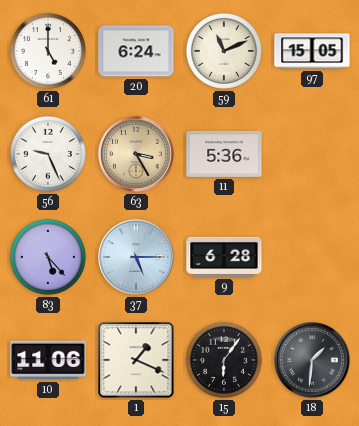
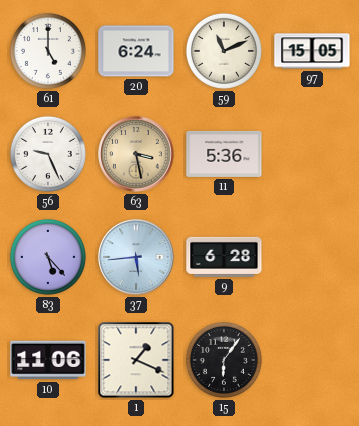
63: 3:25 -> 3:28
37: 5:15 -> 5:44
18: 1:31 -> none
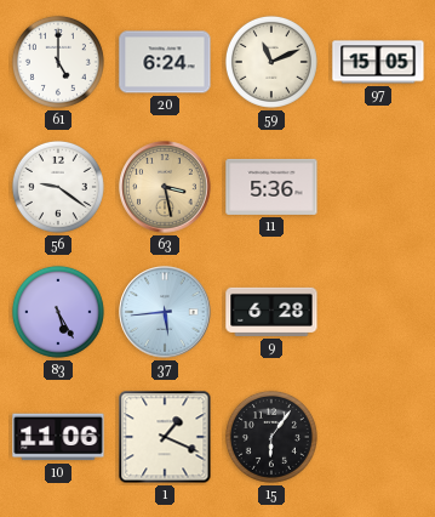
56: 9:26 -> 9:21
83: 5:23 -> 5:25
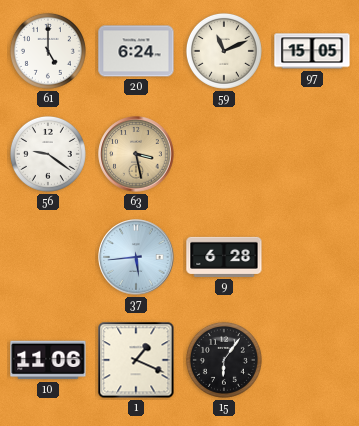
11: 5:36 -> none
83: 5:25 -> none
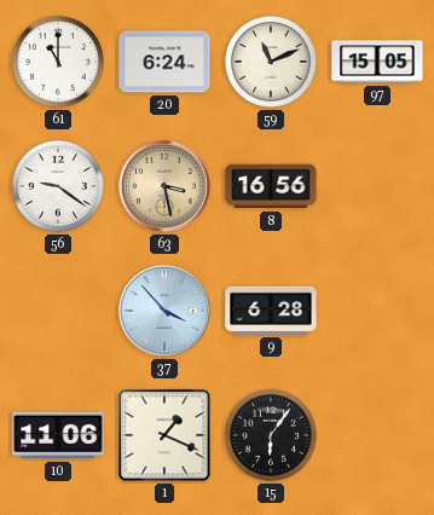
61: 5:00 -> 11:00
8: none -> 16:56
37: 5:44 -> 3:53
